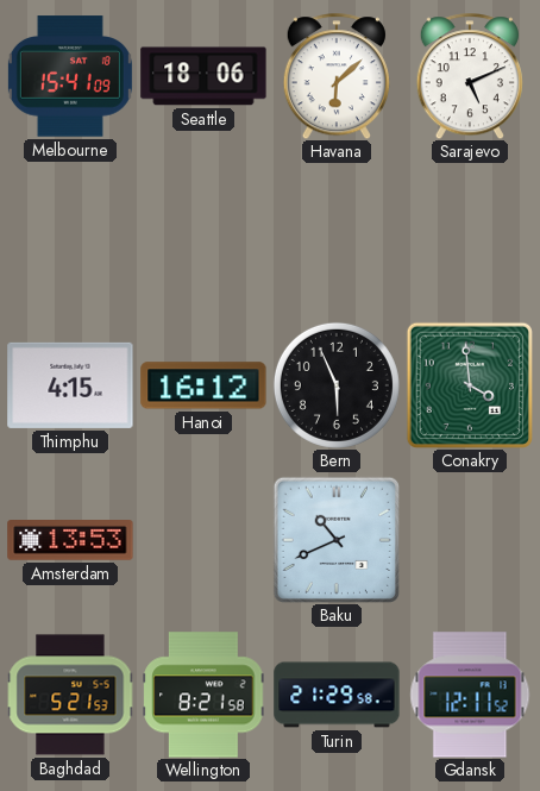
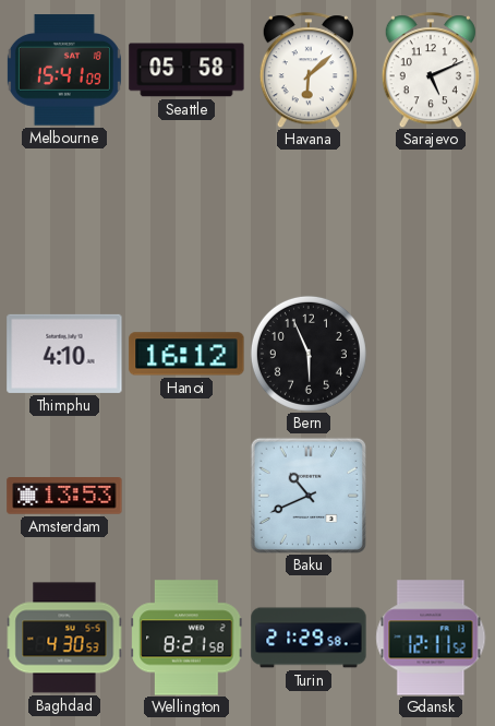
Seattle: 18:06 -> 05:58
Thimphu: 4:15 -> 4:10
Conakry: 3:59 -> none
Baghdad: 5:21 -> 4:30
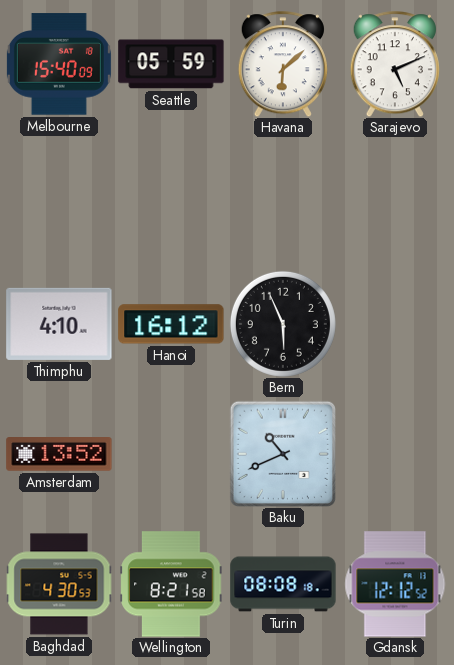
Melbourne: 15:41 -> 15:40
Seattle: 05:58 -> 05:59
Amsterdam: 13:53 -> 13:52
Turin: 21:29 -> 08:08
Gdansk: 12:11 -> 12:12
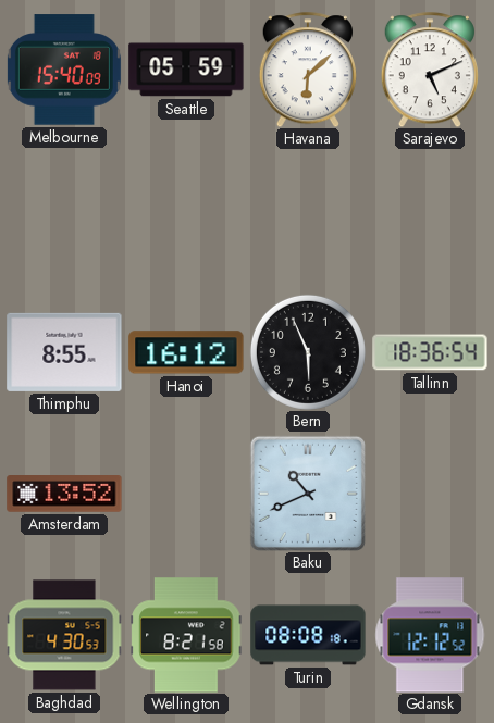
Thimphu: 4:10 -> 8:55
Tallinn: none -> 18:36
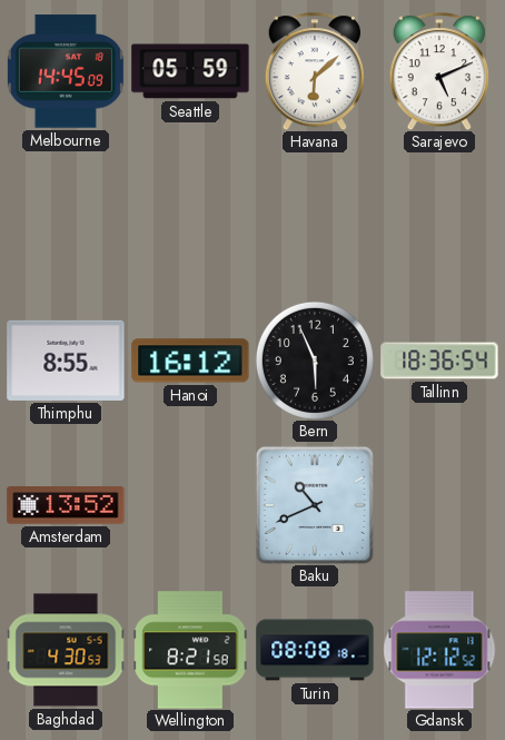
Melbourne: 15:40 -> 14:45
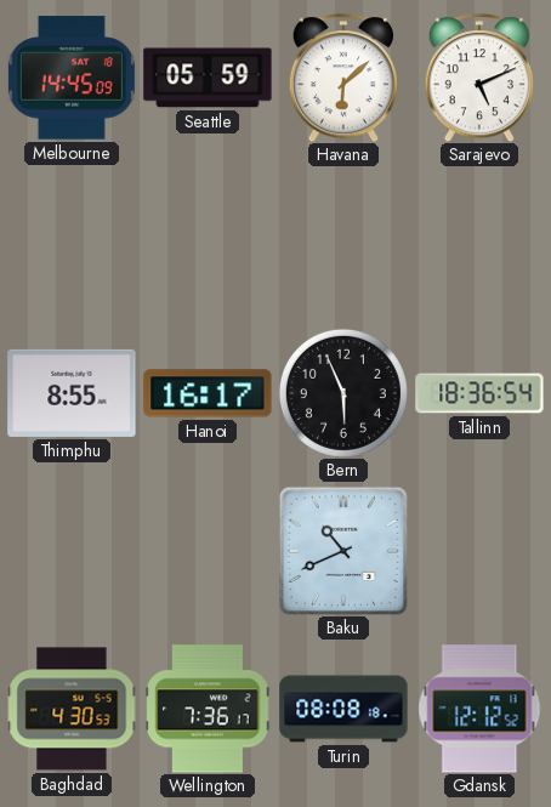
Hanoi: 16:12 -> 16:17
Amsterdam: 13:52 -> none
Wellington: 8:21 -> 7:36
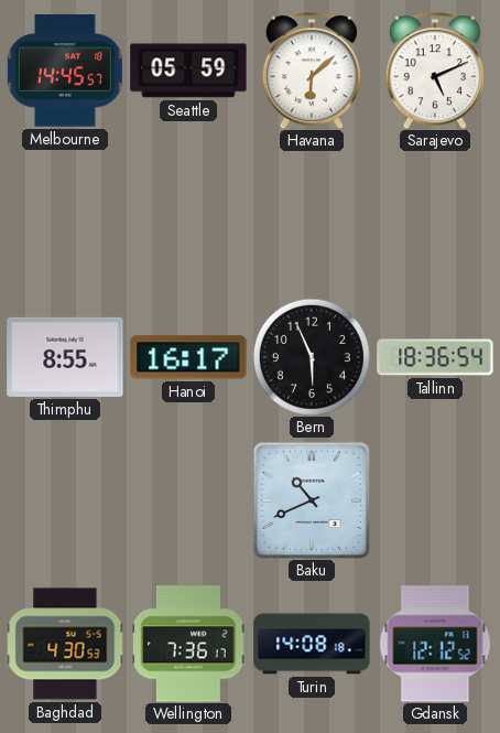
Melbourne: 14:45:09 -> 14:45:57
Turin: 08:08 -> 14:08
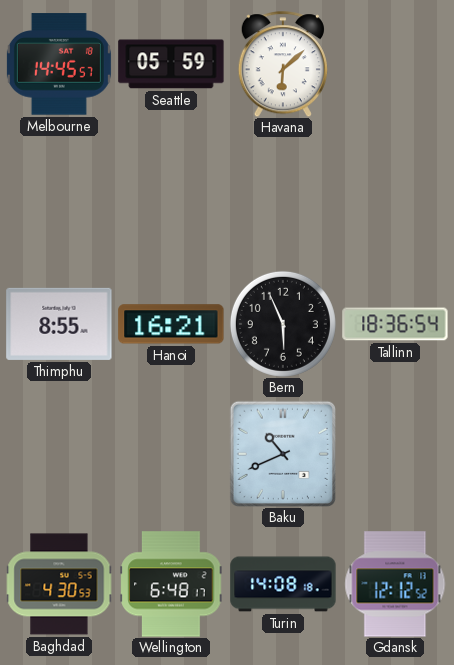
Sarajevo: 5:11 -> none
Hanoi: 16:17 -> 16:21
Wellington: 7:36 -> 6:48
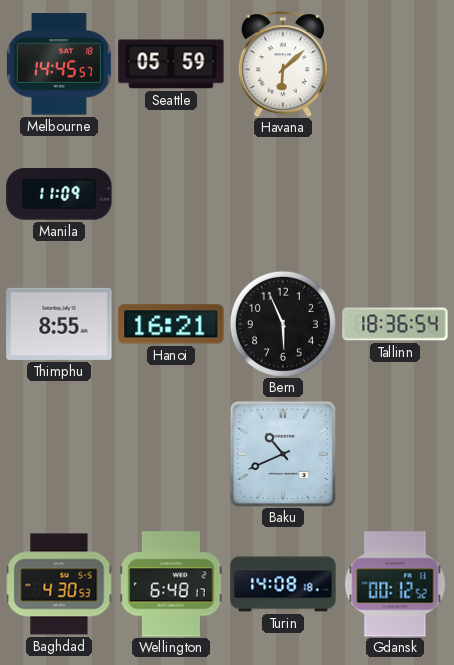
Manila: none -> 11:09
Gdansk: 12:12 -> 00:12
